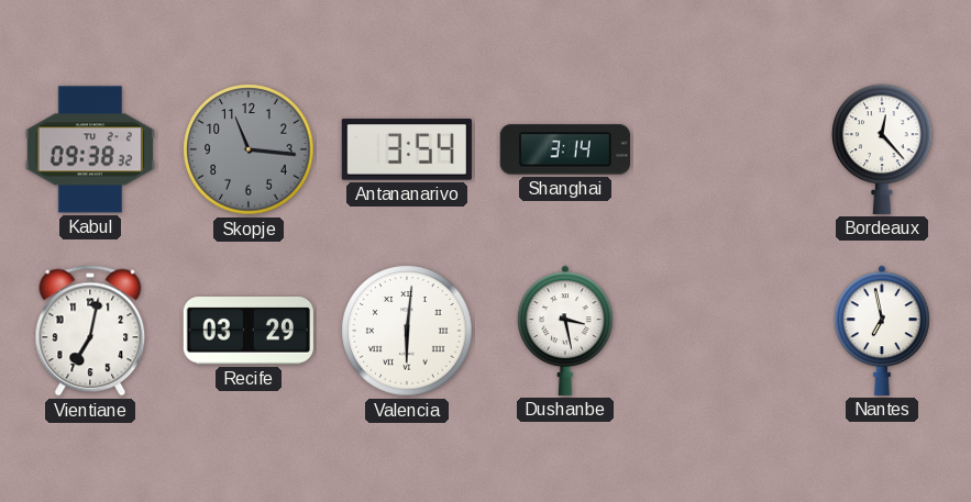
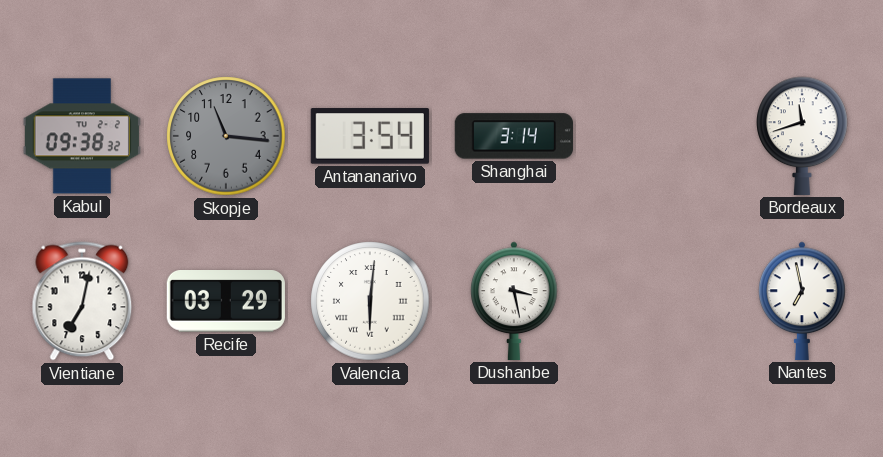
Bordeaux: 12:23 -> 11:42
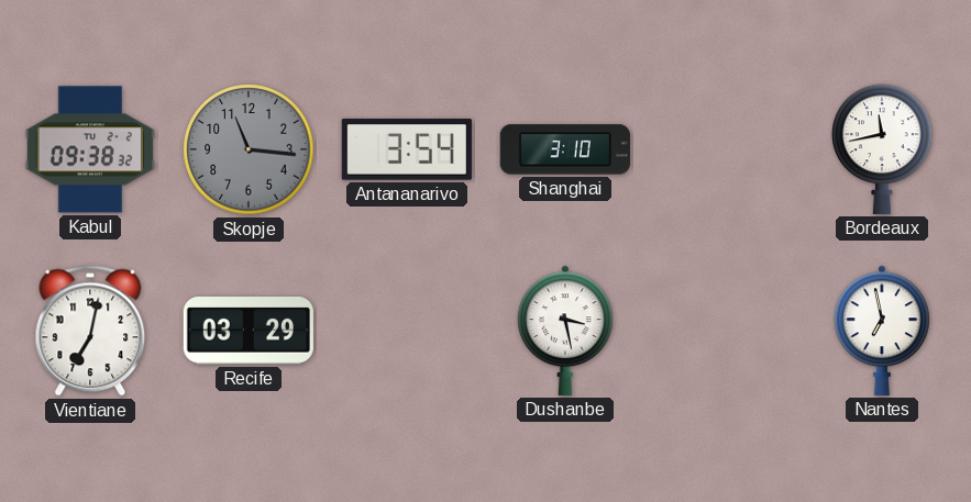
Shanghai: 3:14 -> 3:10
Bordeaux: 11:42 -> 11:43
Valencia: 6:01 -> none
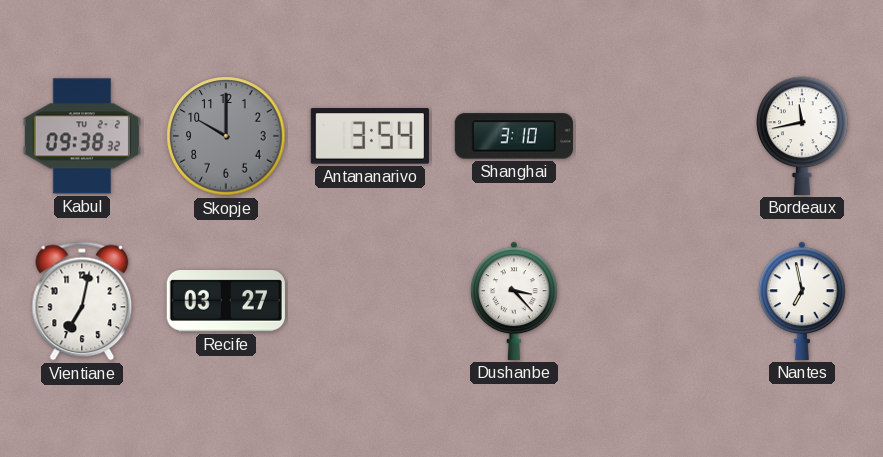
Skopje: 11:16 -> 10:00
Recife: 03:29 -> 03:27
Dushanbe: 3:28 -> 3:23
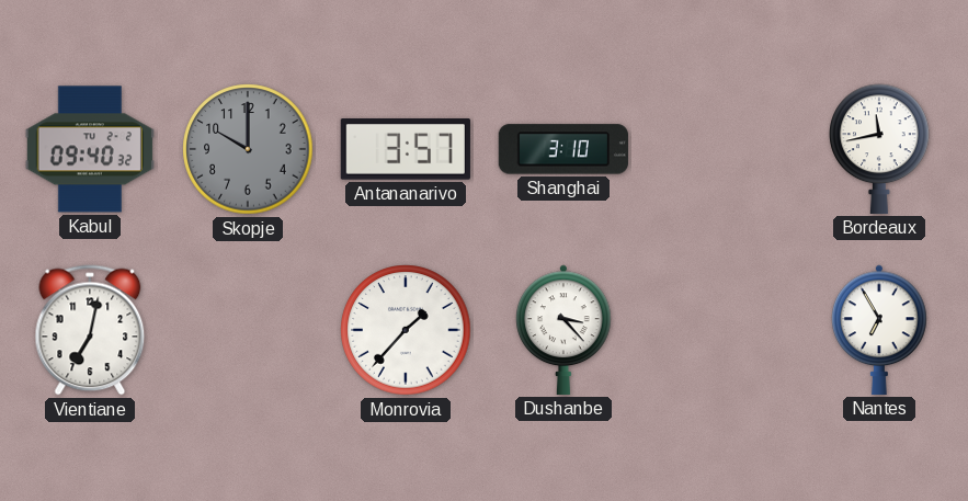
Kabul: 09:38 -> 09:40
Antananarivo: 3:54 -> 3:57
Recife: 03:27 -> none
Monrovia: none -> 1:37
Nantes: 6:58 -> 6:55
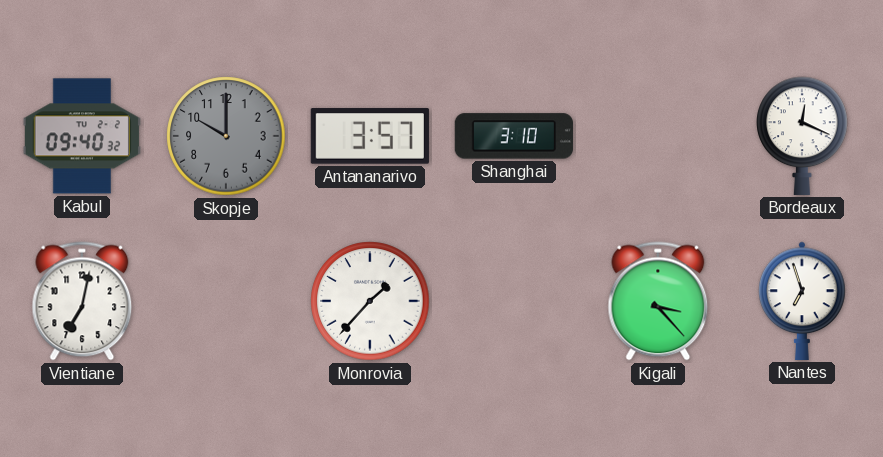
Bordeaux: 11:43 -> 12:19
Dushanbe: 3:23 -> none
Kigali: none -> 3:23
Nantes: 6:55 -> 6:57
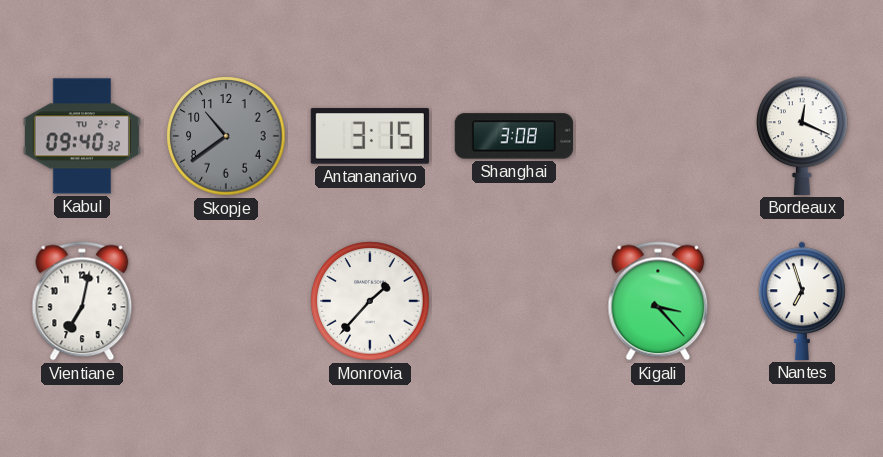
Skopje: 10:00 -> 10:39
Antananarivo: 3:57 -> 3:15
Shanghai: 3:10 -> 3:08
